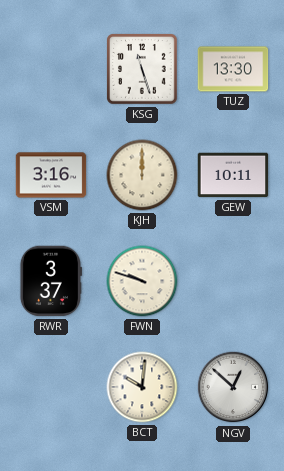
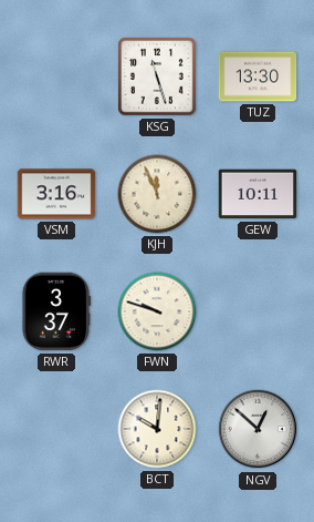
KJH: 12:00 -> 11:56
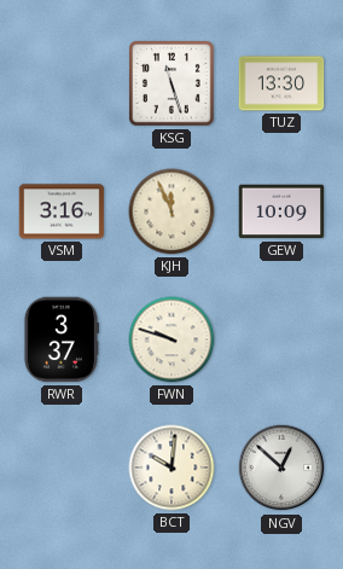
GEW: 10:11 -> 10:09
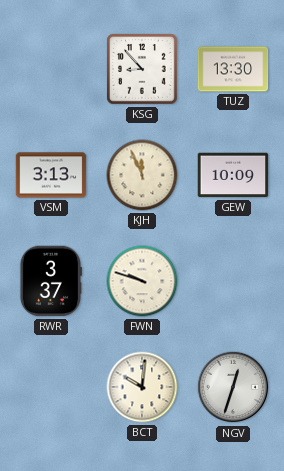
KSG: 11:27 -> 8:53
VSM: 3:16 -> 3:13
NGV: 12:52 -> 12:33
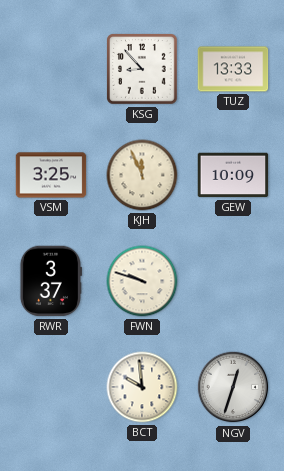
TUZ: 13:30 -> 13:33
VSM: 3:13 -> 3:25
BCT: 10:01 -> 9:59
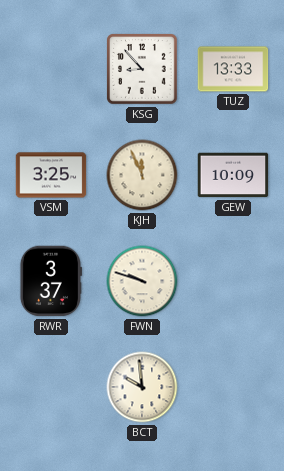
NGV: 12:33 -> none
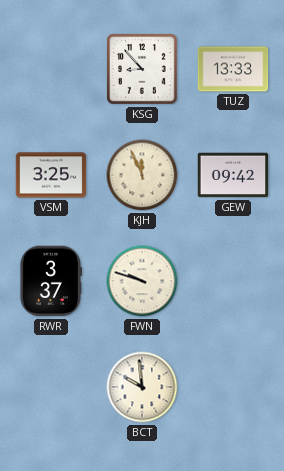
GEW: 10:09 -> 09:42
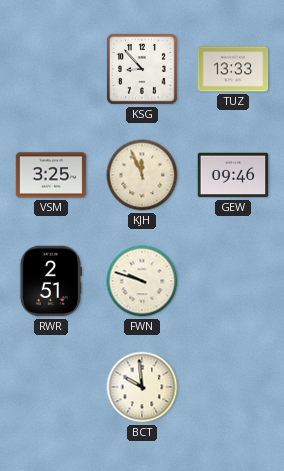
GEW: 09:42 -> 09:46
RWR: 3:37 -> 2:51
